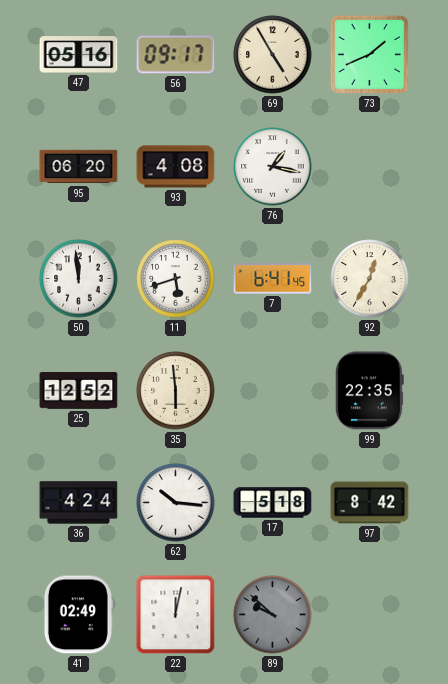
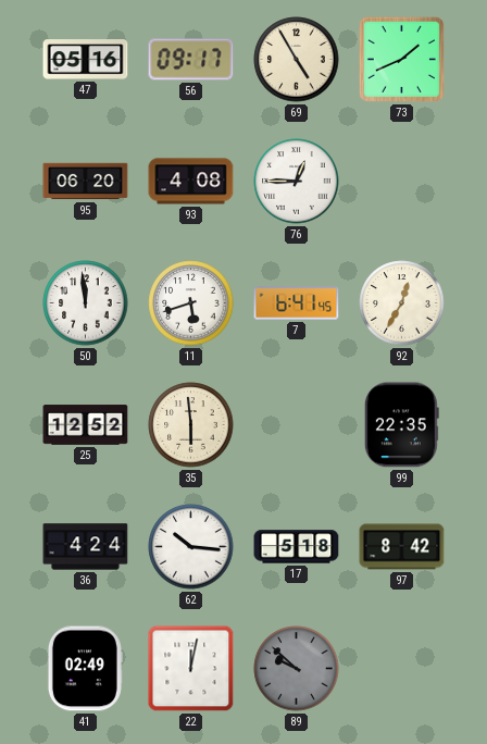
76: 1:17 -> 12:45
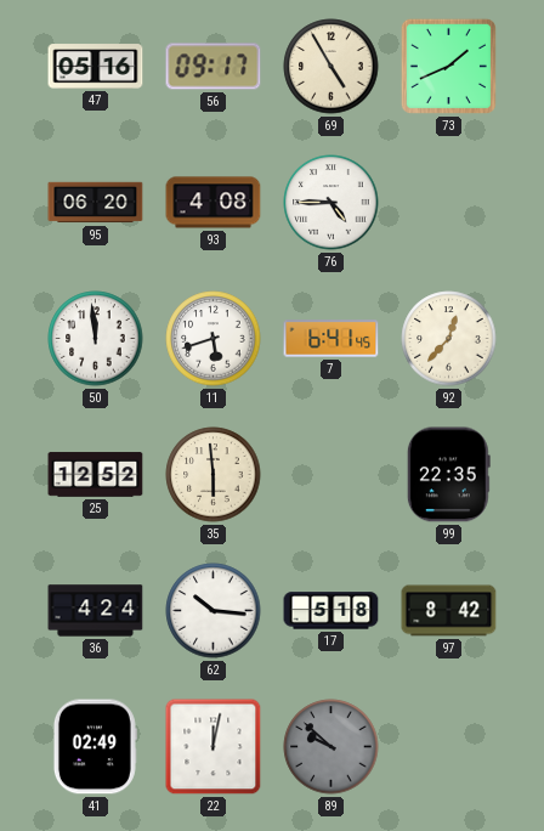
76: 12:45 -> 4:45
92: 12:35 -> 12:37
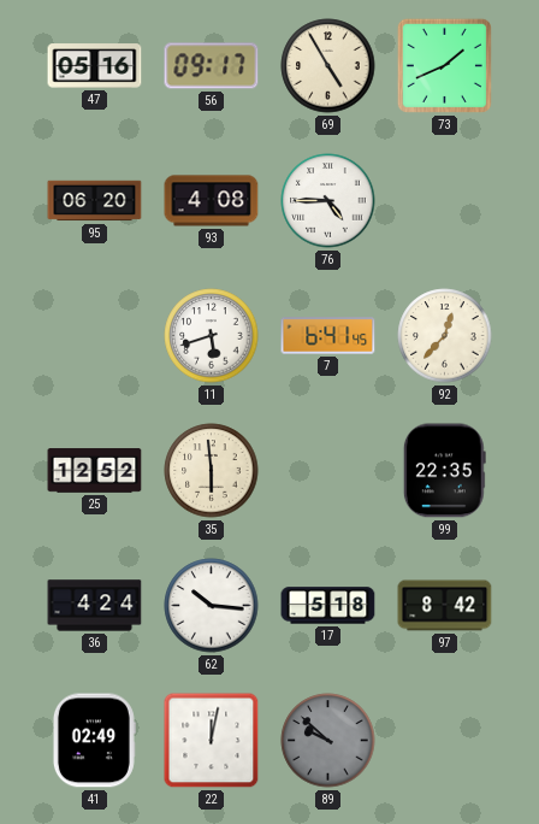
50: 11:59 -> none
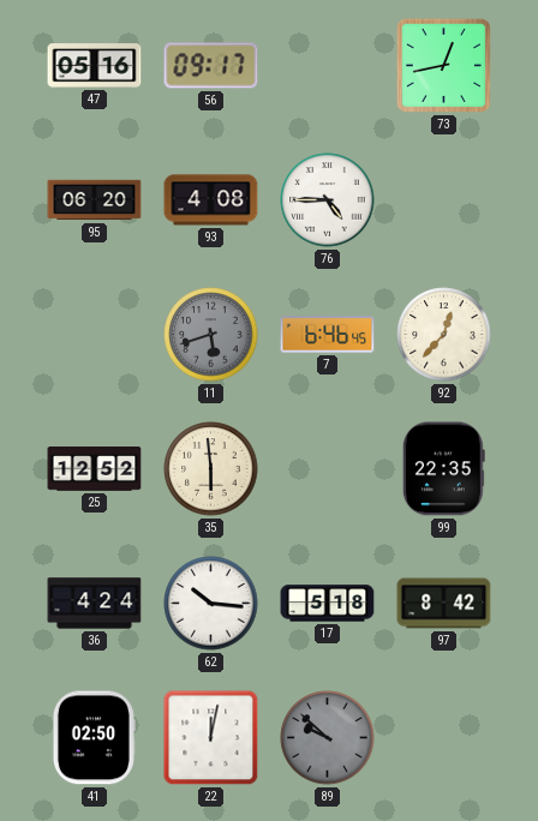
69: 4:55 -> none
73: 1:41 -> 12:43
11 dial: white -> grey
7: 6:41 -> 6:46
41: 02:49 -> 02:50
